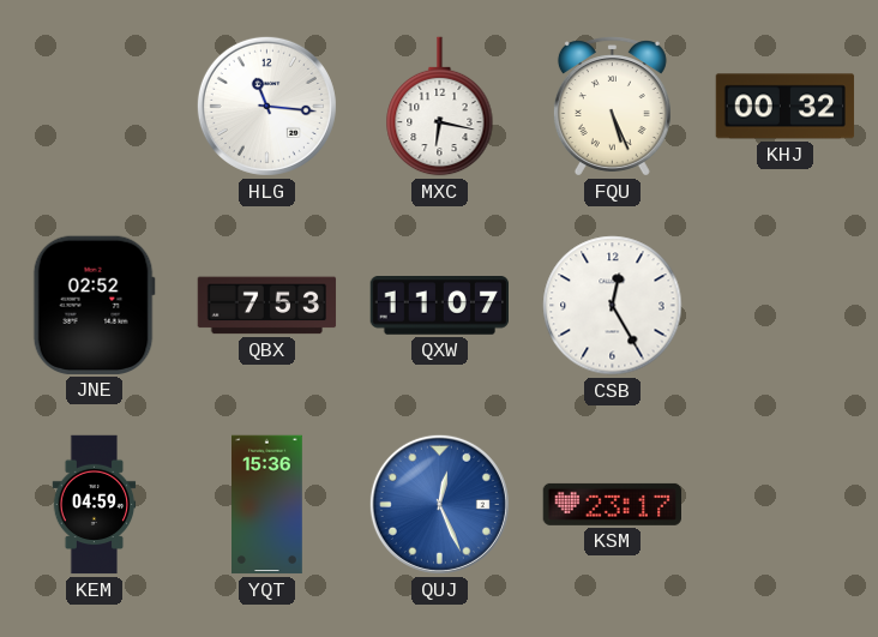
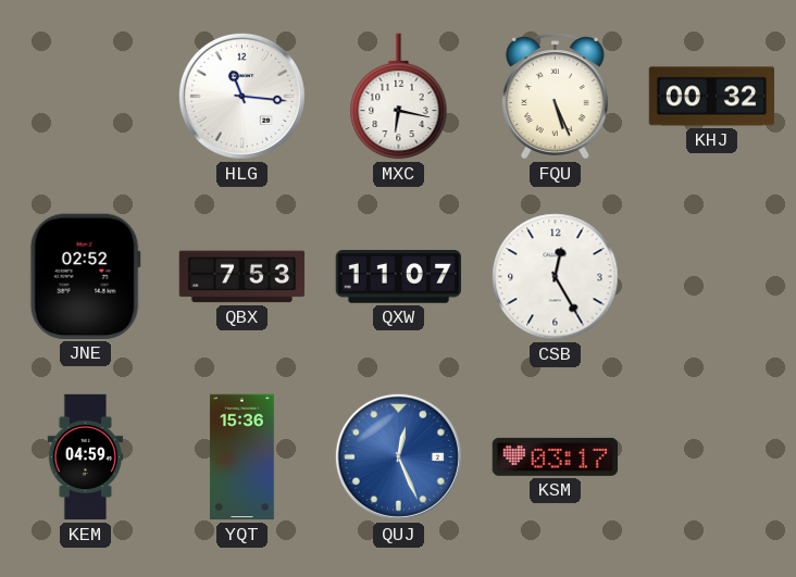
KSM: 23:17 -> 03:17
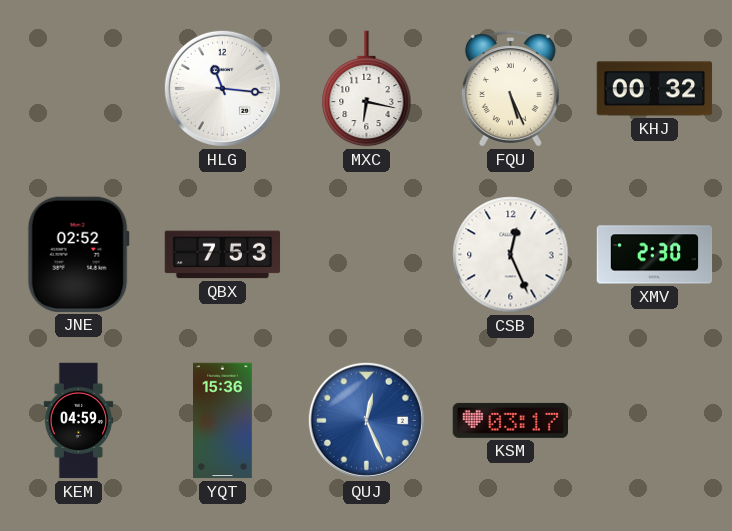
QXW: 11:07 -> none
CSB: 12:25 -> 12:26
XMV: none -> 2:30
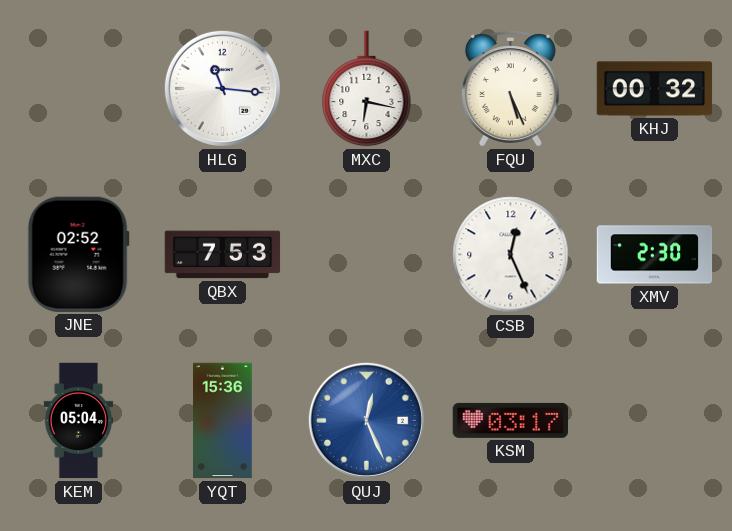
KEM: 04:59 -> 05:04
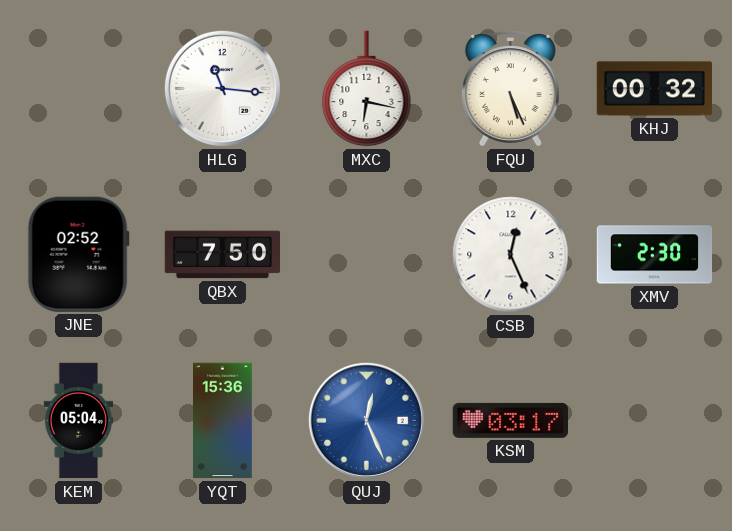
QBX: 7:53 -> 7:50
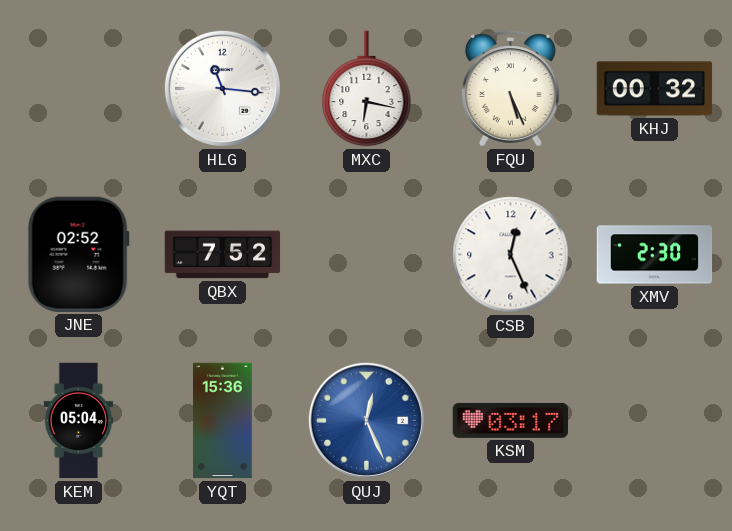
QBX: 7:50 -> 7:52
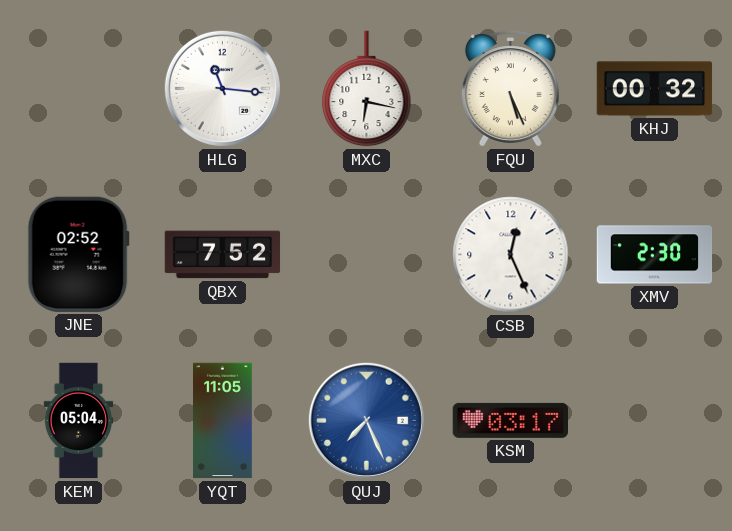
YQT: 15:36 -> 11:05
QUJ: 12:26 -> 7:26
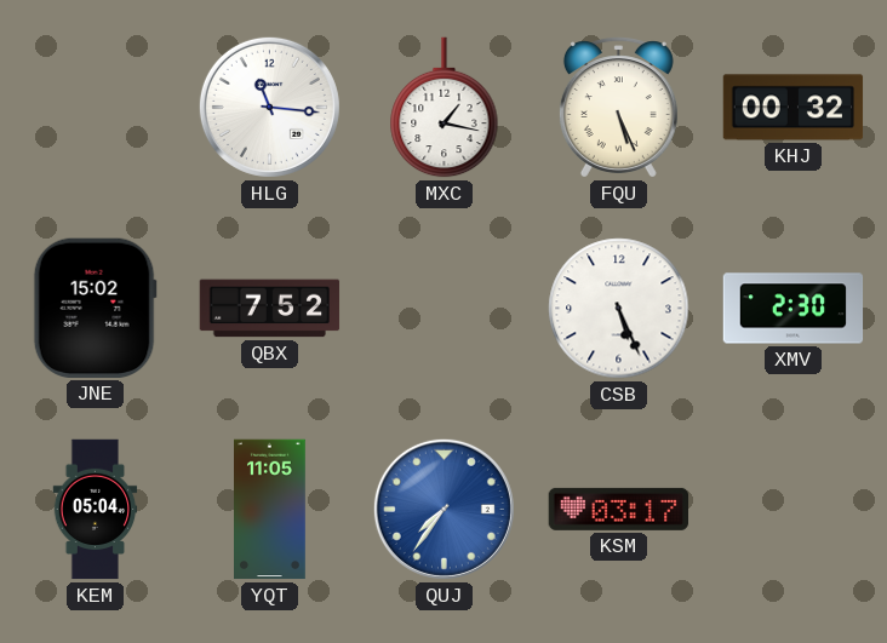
MXC: 6:17 -> 1:17
JNE: 02:52 -> 15:02
CSB: 12:26 -> 5:26
QUJ: 7:26 -> 7:36
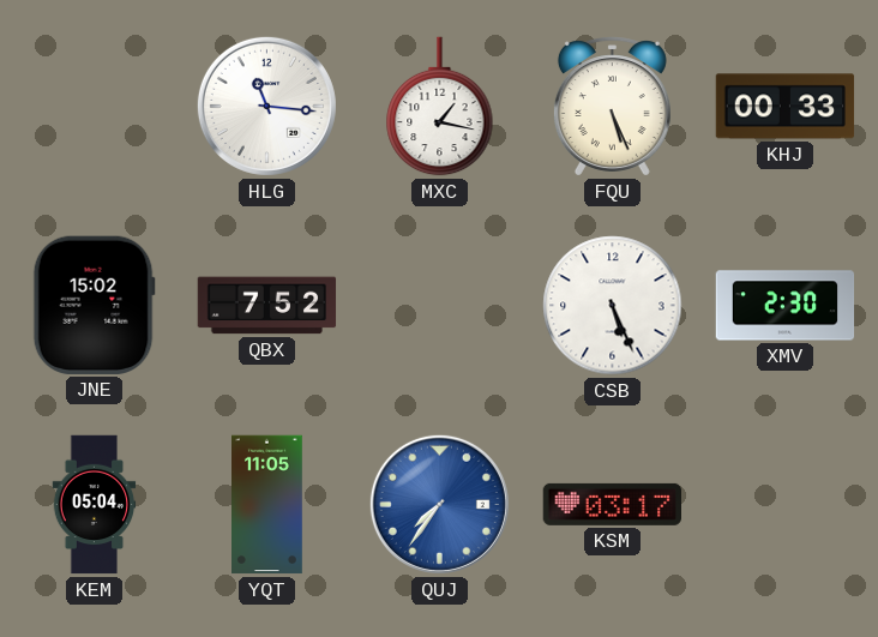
KHJ: 00:32 -> 00:33
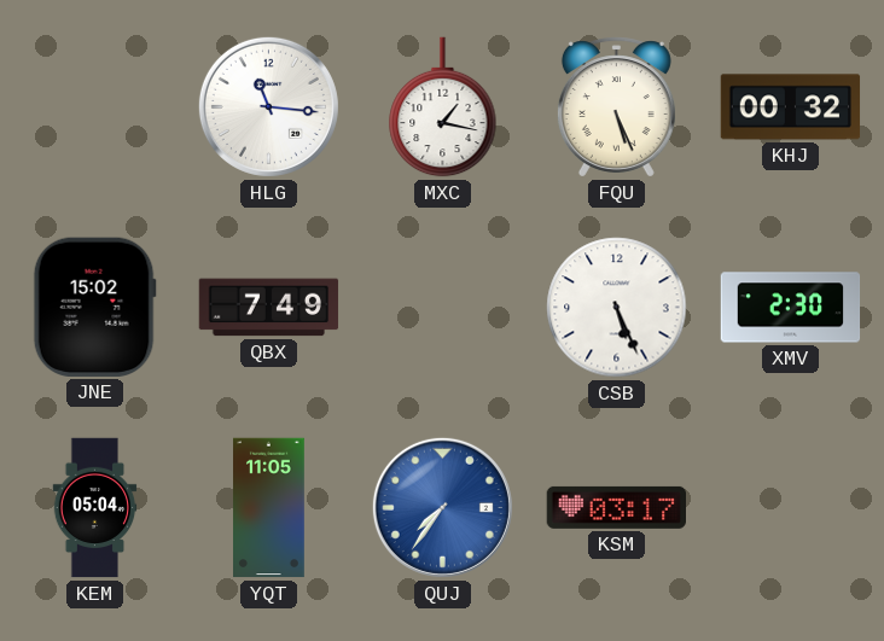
KHJ: 00:33 -> 00:32
QBX: 7:52 -> 7:49
